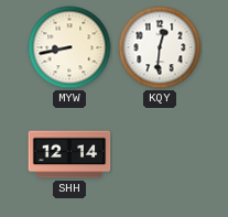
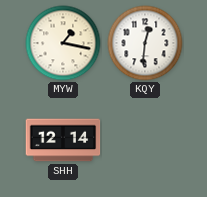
MYW: 8:43 -> 1:17
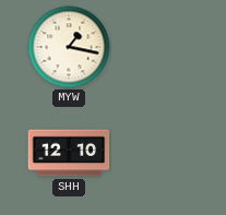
KQY: 12:31 -> none
SHH: 12:14 -> 12:10
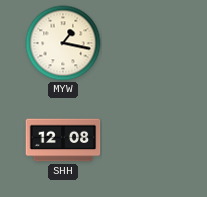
SHH: 12:10 -> 12:08
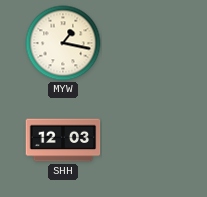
SHH: 12:08 -> 12:03
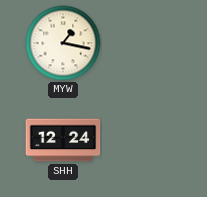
SHH: 12:03 -> 12:24
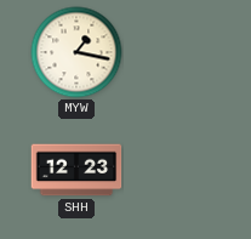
SHH: 12:24 -> 12:23
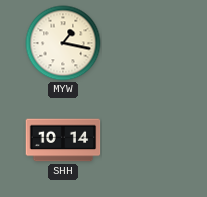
SHH: 12:23 -> 10:14
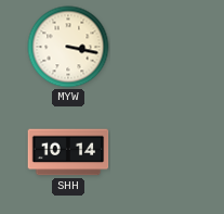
MYW: 1:17 -> 3:17
